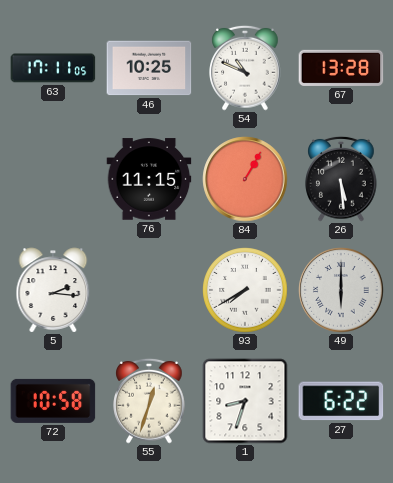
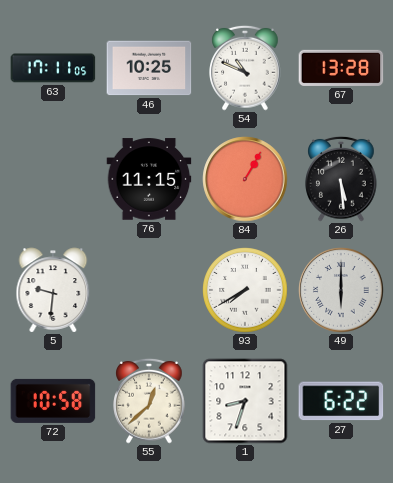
5: 2:16 -> 9:31
55: 12:33 -> 12:38
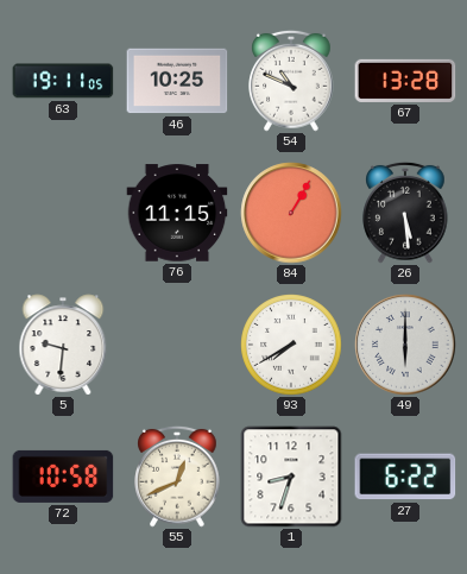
63: 17:11 -> 19:11
55: 12:38 -> 12:41
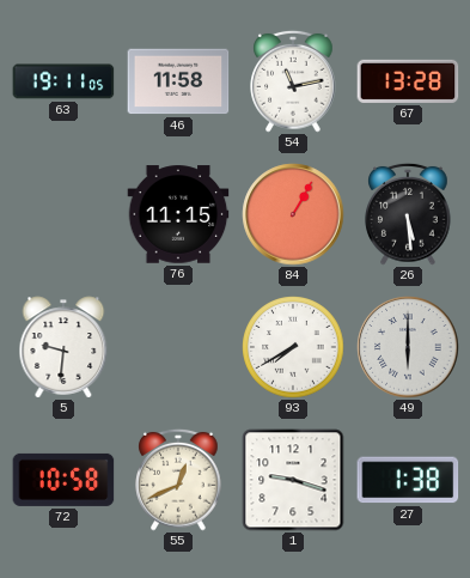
46: 10:25 -> 11:58
54: 10:49 -> 11:13
1: 8:33 -> 9:18
27: 6:22 -> 1:38
